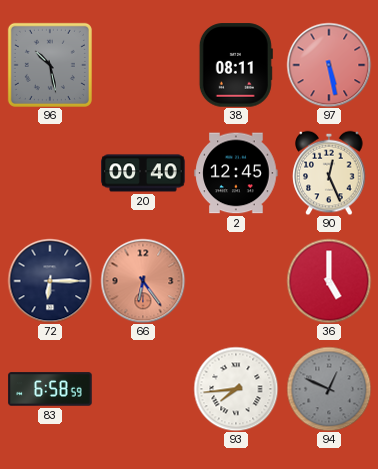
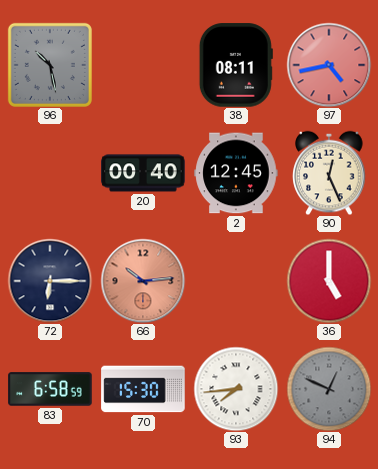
97: 5:28 -> 4:43
66: 6:24 -> 10:14
70: none -> 15:30
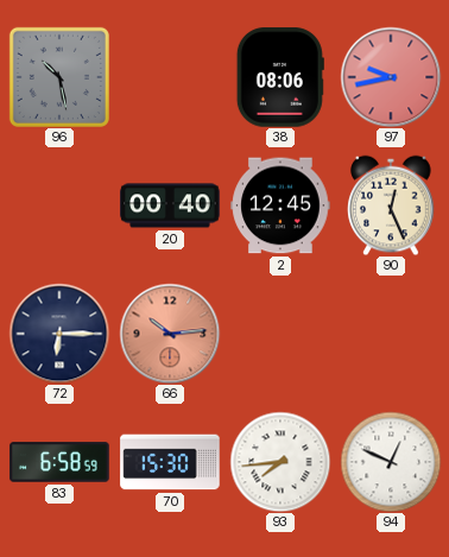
38: 08:11 -> 08:06
97: 4:43 -> 9:43
36: 5:00 -> none
94 dial: grey -> white
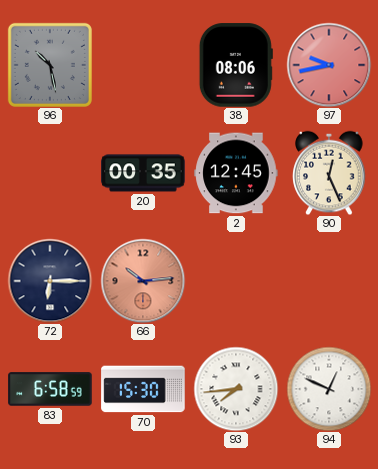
20: 00:40 -> 00:35
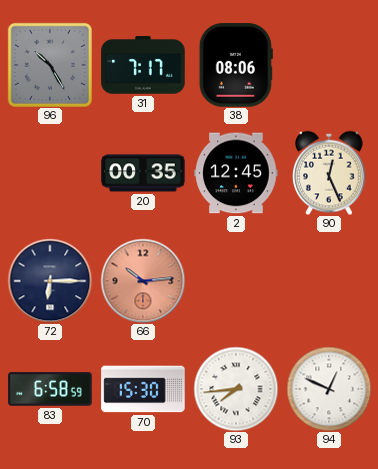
96: 10:28 -> 10:25
31: none -> 7:17
97: 9:43 -> none
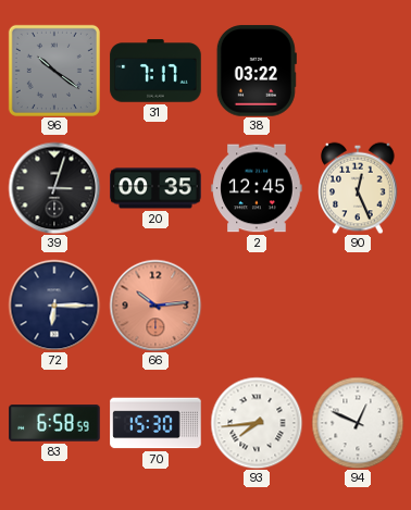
96: 10:25 -> 10:21
38: 08:06 -> 03:22
39: none -> 3:03
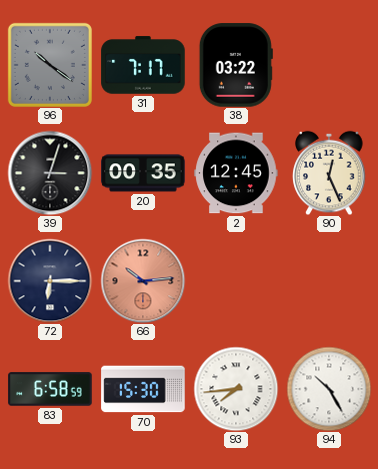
94: 12:49 -> 10:25
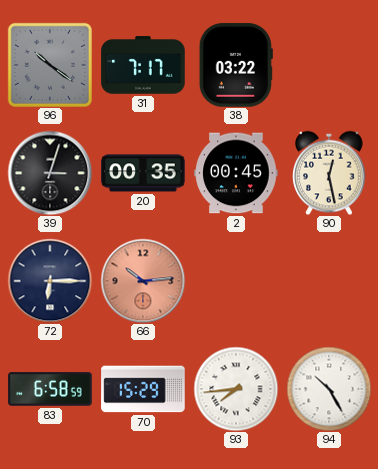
2: 12:45 -> 00:45
90: 12:26 -> 12:28
70: 15:30 -> 15:29
